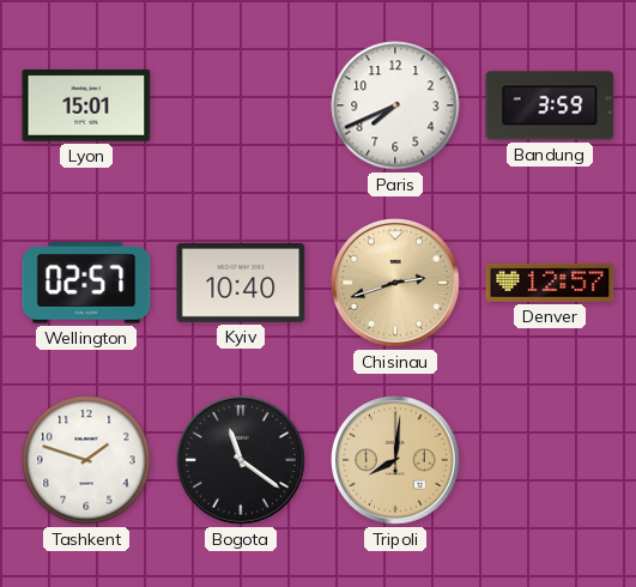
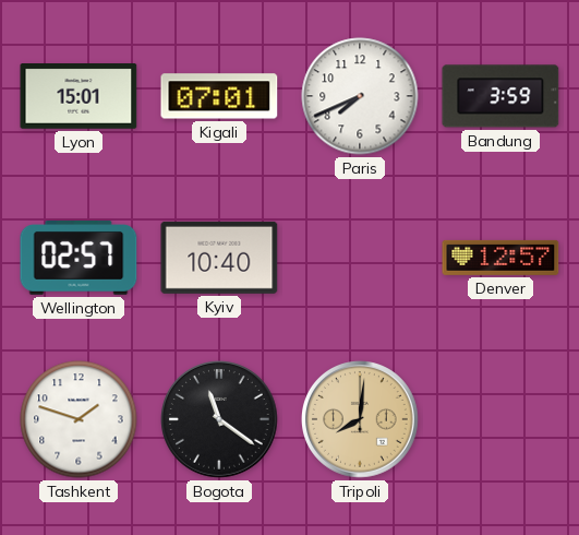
Kigali: none -> 07:01
Chisinau: 2:42 -> none
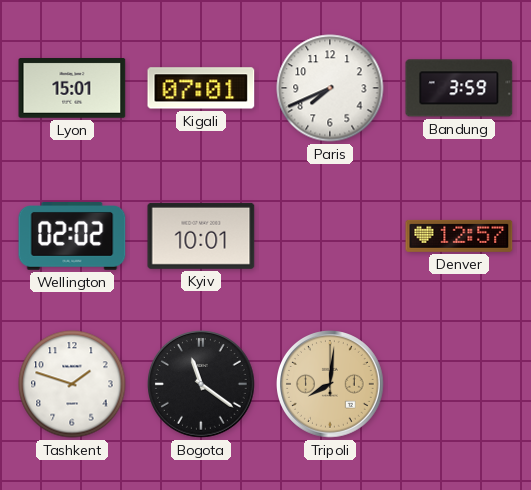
Wellington: 02:57 -> 02:02
Kyiv: 10:40 -> 10:01
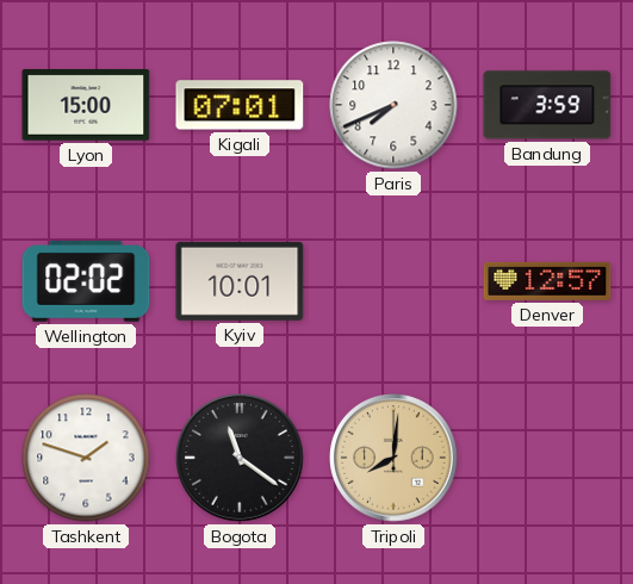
Lyon: 15:01 -> 15:00
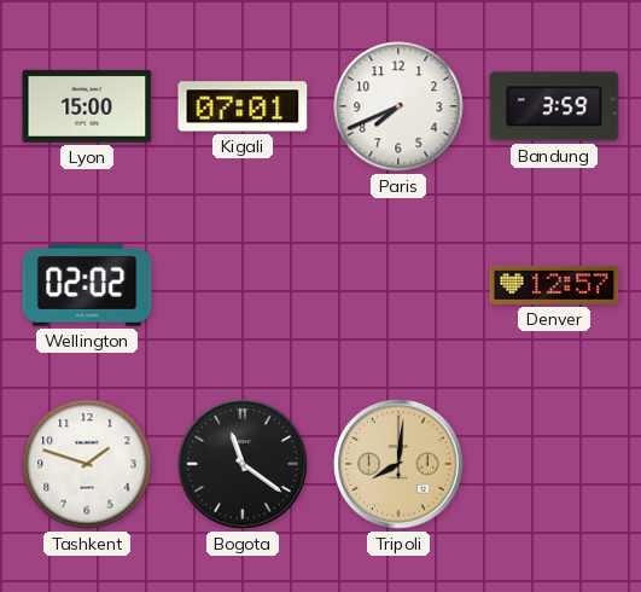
Kyiv: 10:01 -> none
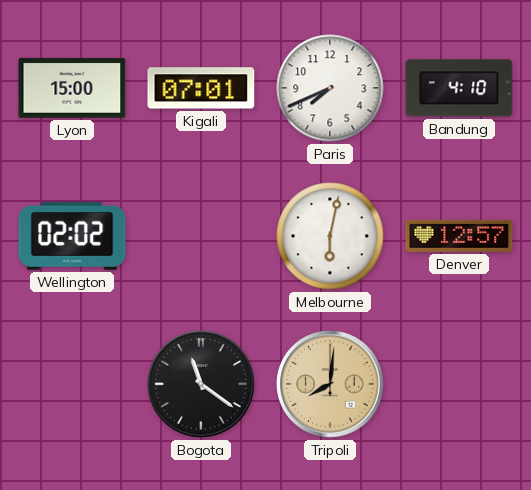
Bandung: 3:59 -> 4:10
Melbourne: none -> 6:02
Tashkent: 1:48 -> none
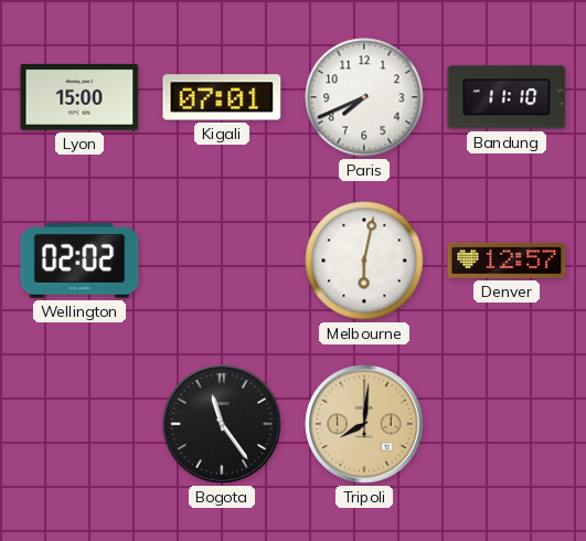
Bandung: 4:10 -> 11:10
Bogota: 11:21 -> 11:24
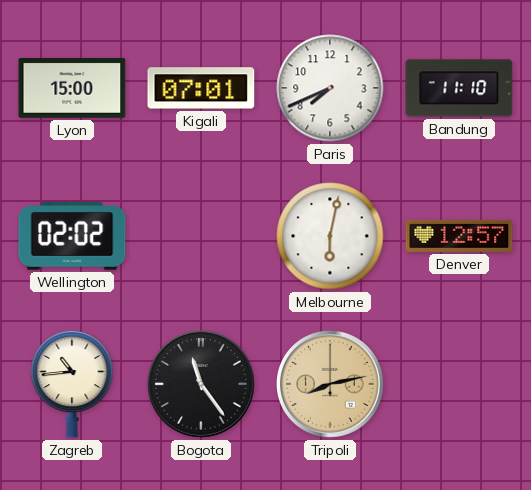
Zagreb: none -> 10:44
Tripoli: 8:01 -> 8:13
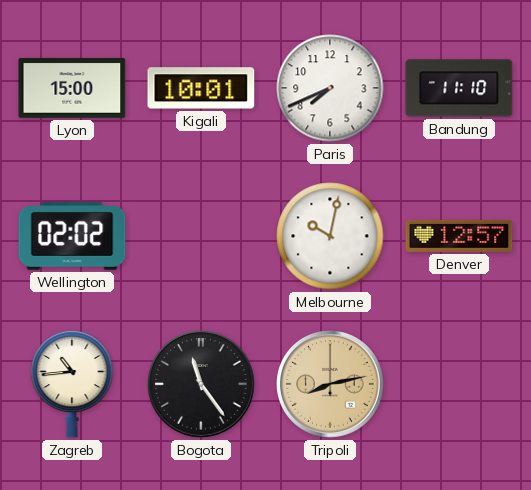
Kigali: 07:01 -> 10:01
Melbourne: 6:02 -> 10:02
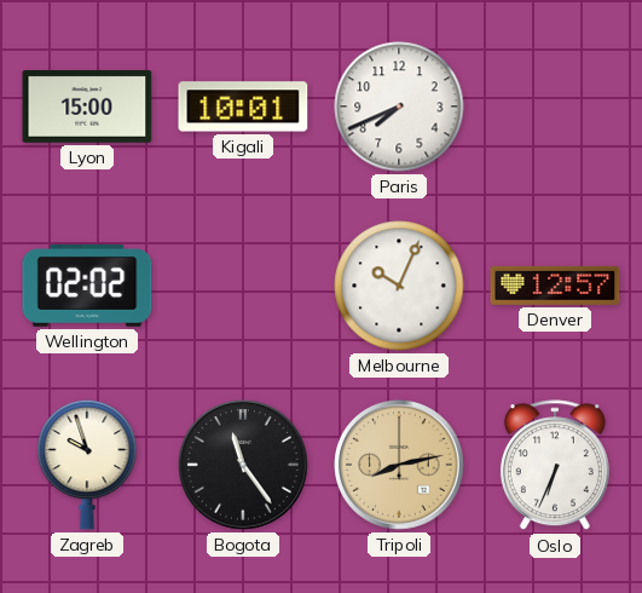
Bandung: 11:10 -> none
Melbourne: 10:02 -> 10:04
Zagreb: 10:44 -> 9:57
Oslo: none -> 6:34
